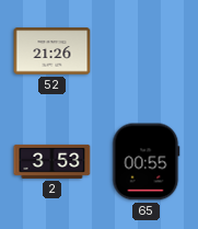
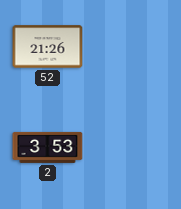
65: 00:55 -> none
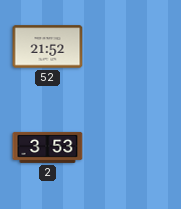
52: 21:26 -> 21:52
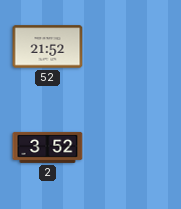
2: 3:53 -> 3:52
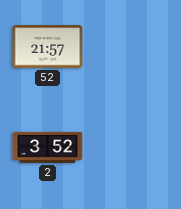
52: 21:52 -> 21:57
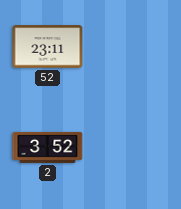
52: 21:57 -> 23:11
